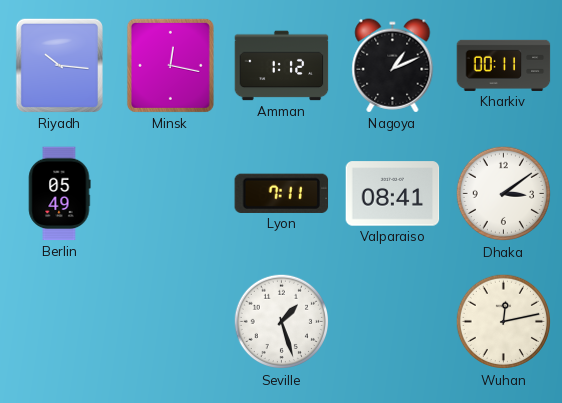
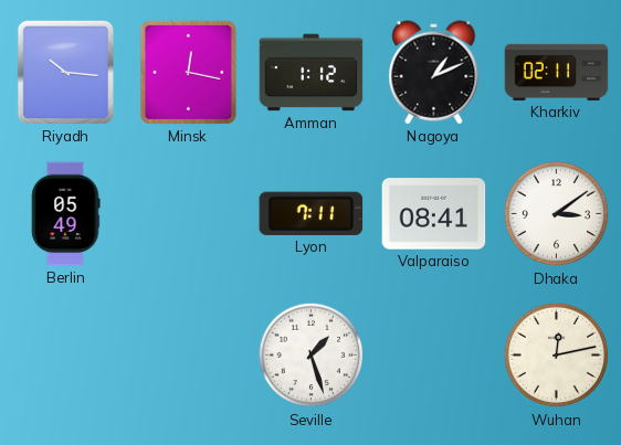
Kharkiv: 00:11 -> 02:11
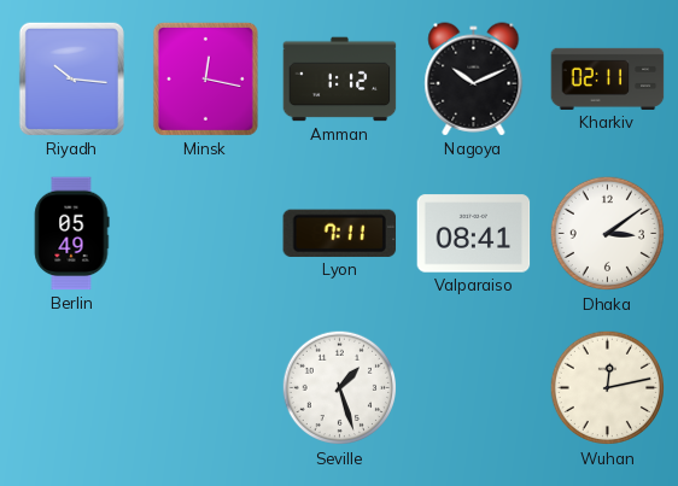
Nagoya: 1:11 -> 10:11
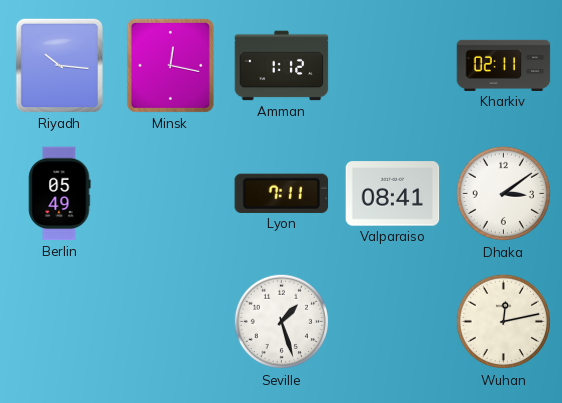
Nagoya: 10:11 -> none
